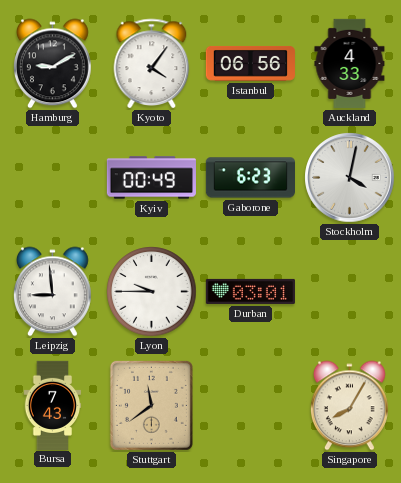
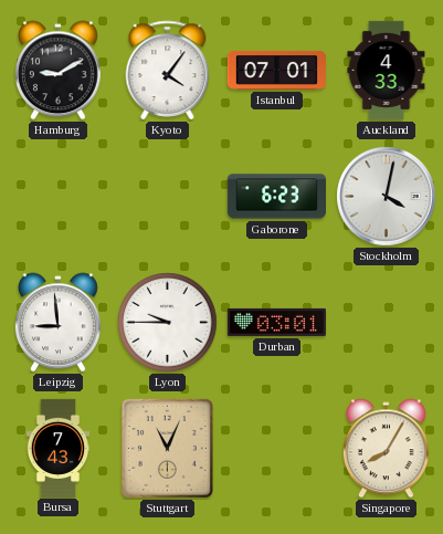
Istanbul: 06:56 -> 07:01
Kyiv: 00:49 -> none
Stuttgart: 11:39 -> 11:04
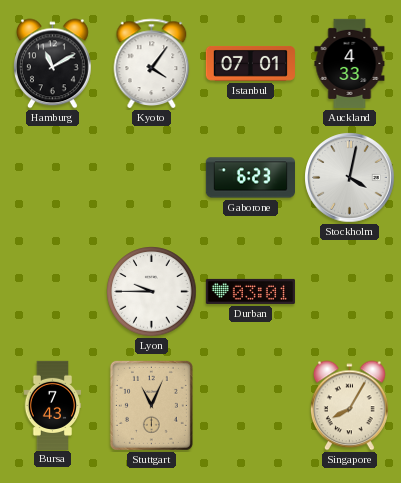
Hamburg: 9:10 -> 11:10
Leipzig: 8:59 -> none
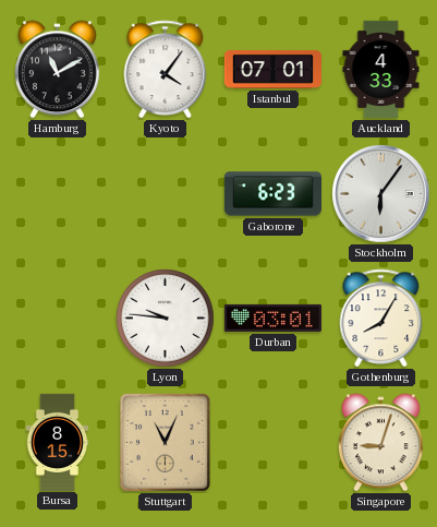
Stockholm: 4:02 -> 6:06
Lyon: 9:45 -> 9:46
Gothenburg: none -> 8:05
Bursa: 7:43 -> 8:15
Singapore: 8:05 -> 9:03
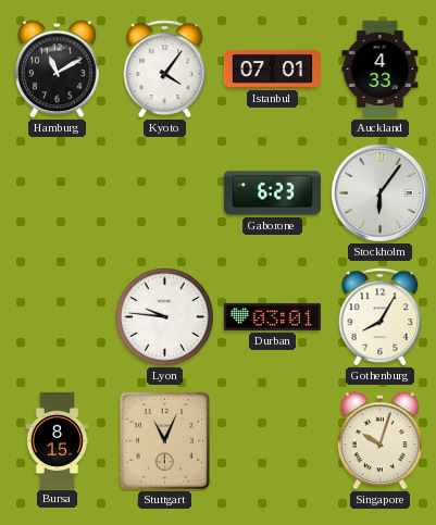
Singapore: 9:03 -> 10:03
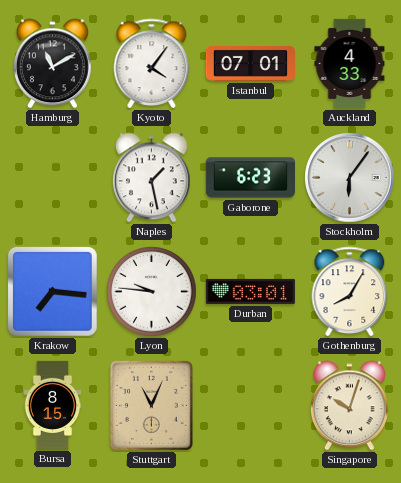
Naples: none -> 1:28
Krakow: none -> 7:16
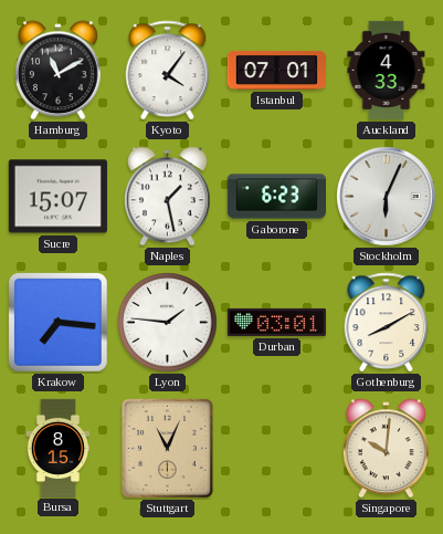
Sucre: none -> 15:07
Stockholm: 6:06 -> 6:04
Lyon: 9:46 -> 1:46
Gothenburg: 8:05 -> 8:10
Singapore: 10:03 -> 10:01
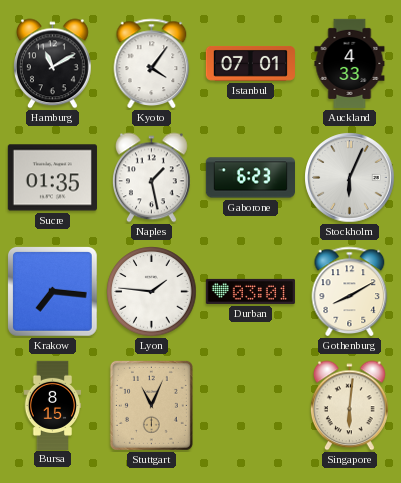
Sucre: 15:07 -> 01:35
Singapore: 10:01 -> 6:01
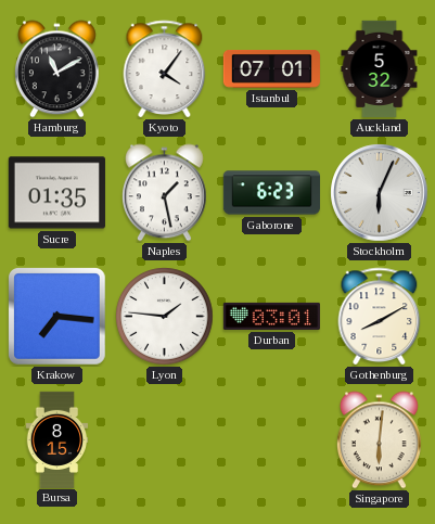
Auckland: 4:33 -> 5:32
Stuttgart: 11:04 -> none
